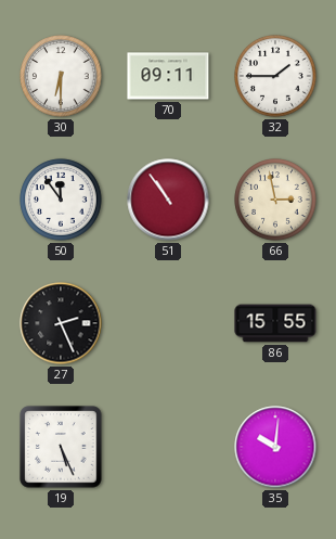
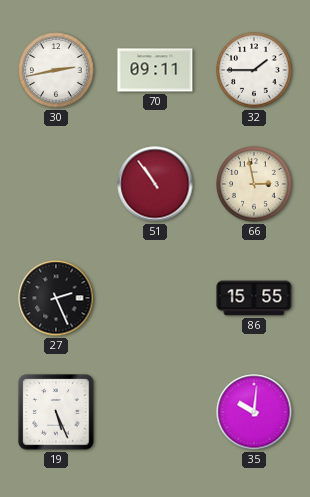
30: 6:30 -> 2:43
50: 11:54 -> none
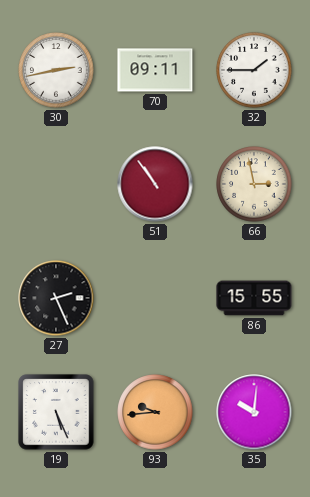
93: none -> 9:44
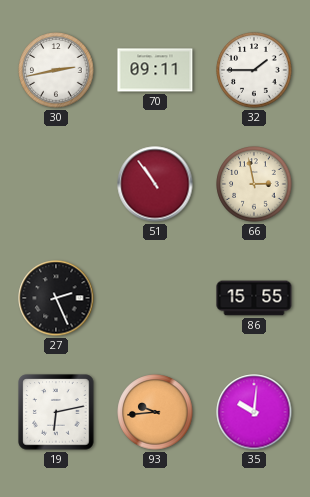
19: 5:26 -> 6:13
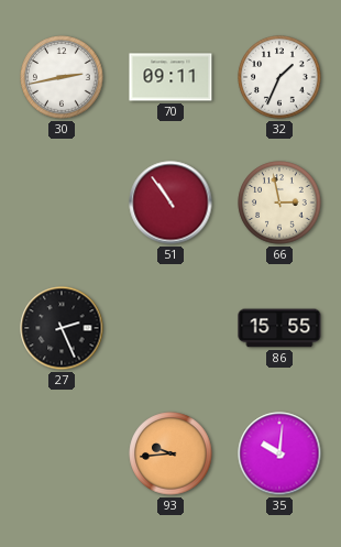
32: 1:45 -> 1:34
19: 6:13 -> none
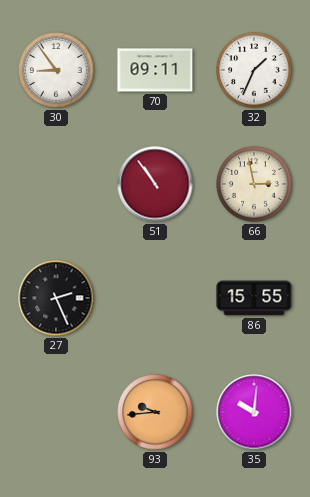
30: 2:43 -> 8:54
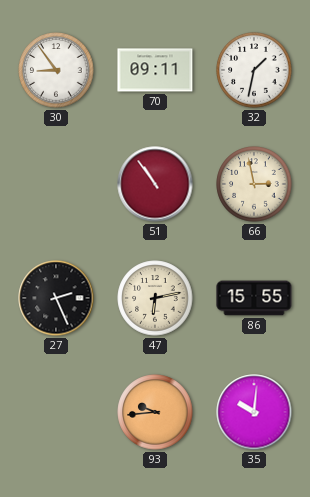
32: 1:34 -> 1:32
47: none -> 6:13
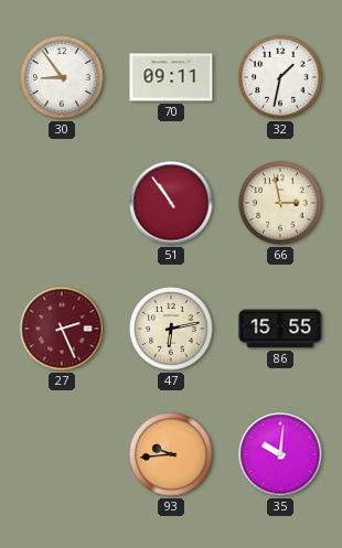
27 dial: black -> burgundy
